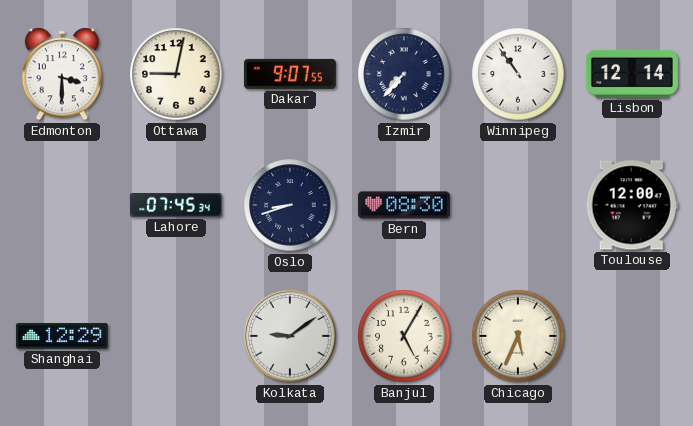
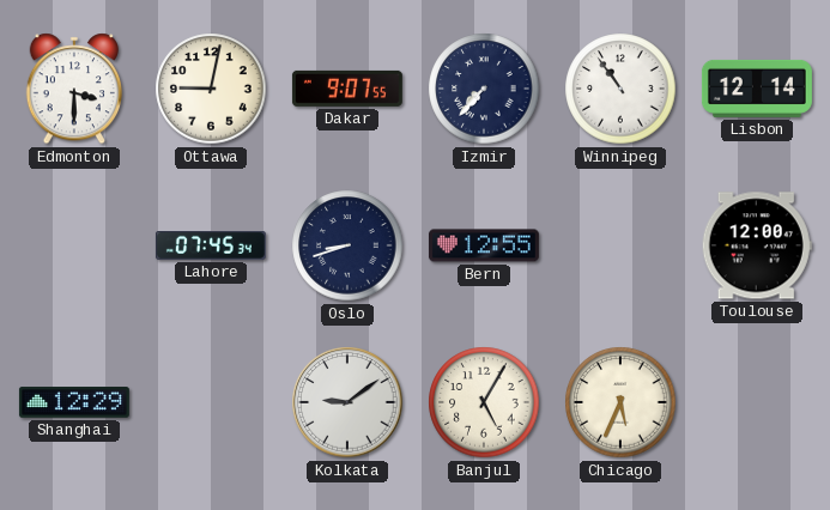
Bern: 08:30 -> 12:55
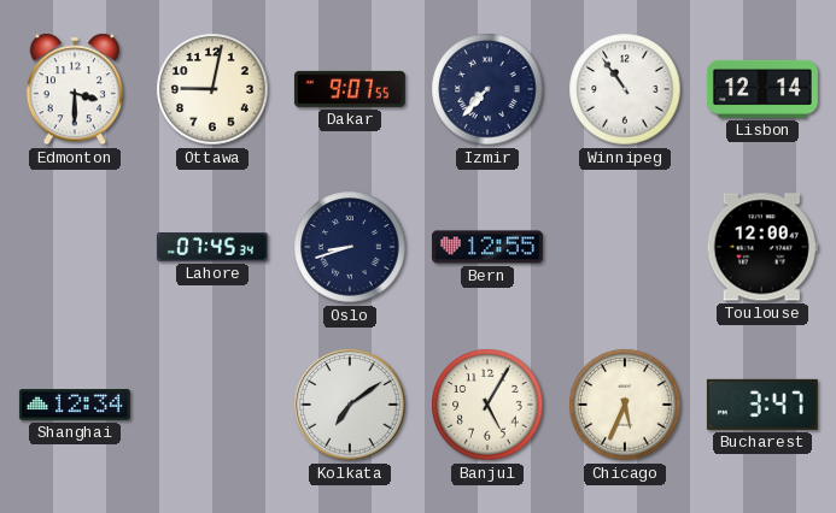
Shanghai: 12:29 -> 12:34
Kolkata: 9:09 -> 7:09
Bucharest: none -> 3:47
